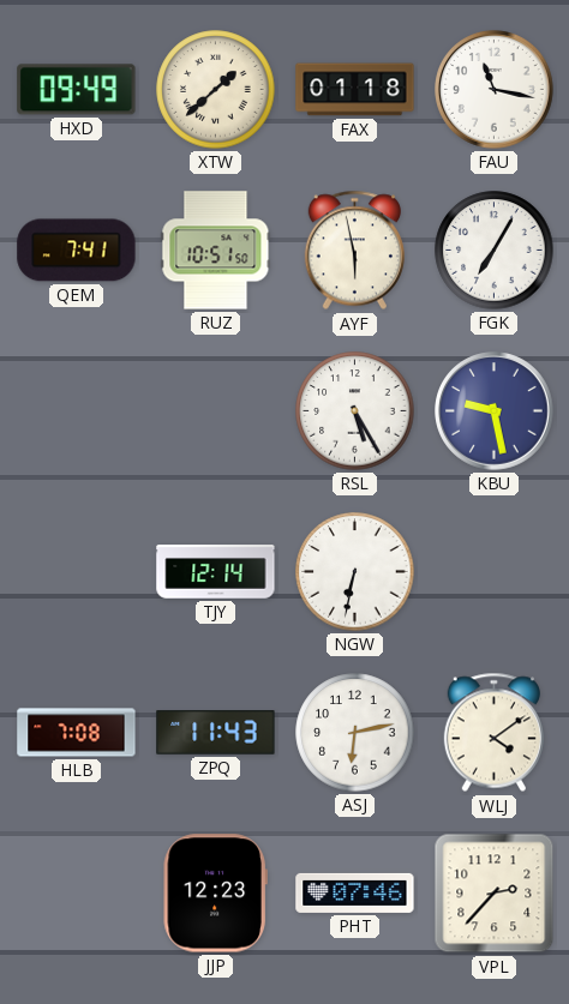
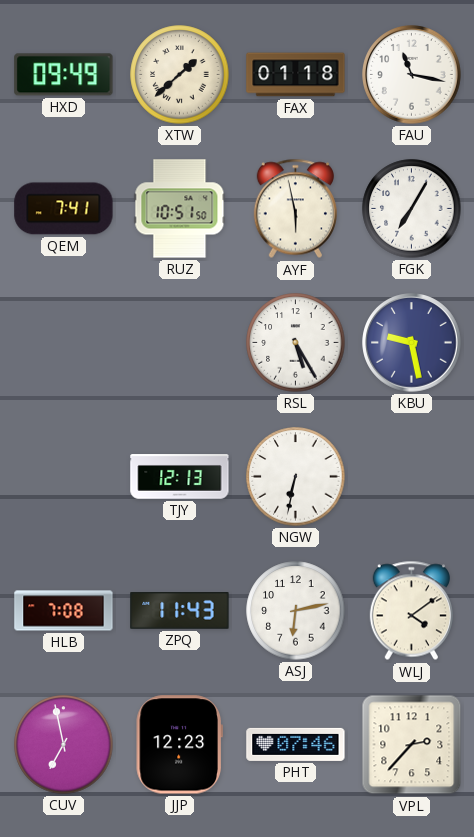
TJY: 12:14 -> 12:13
CUV: none -> 6:58
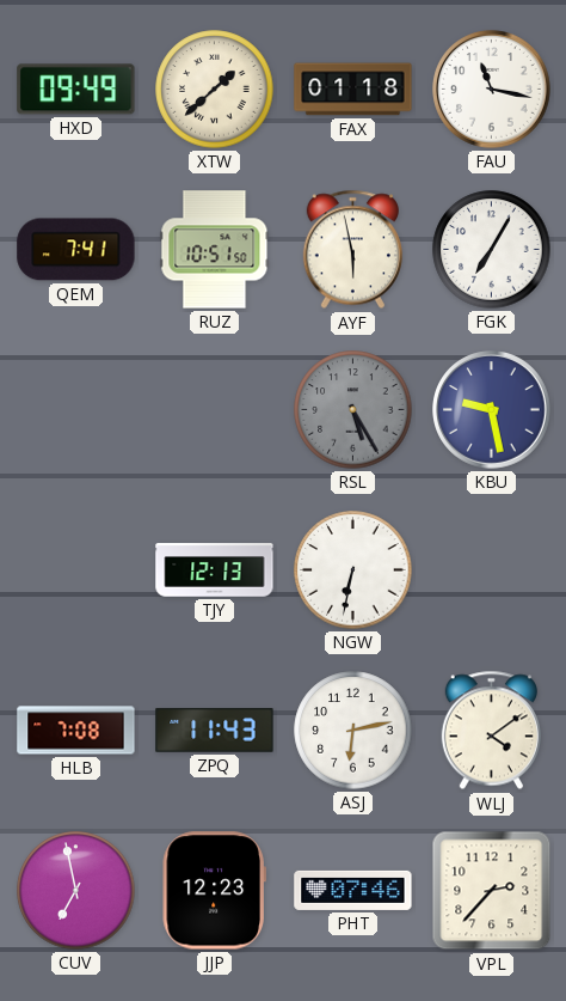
RSL dial: white -> grey
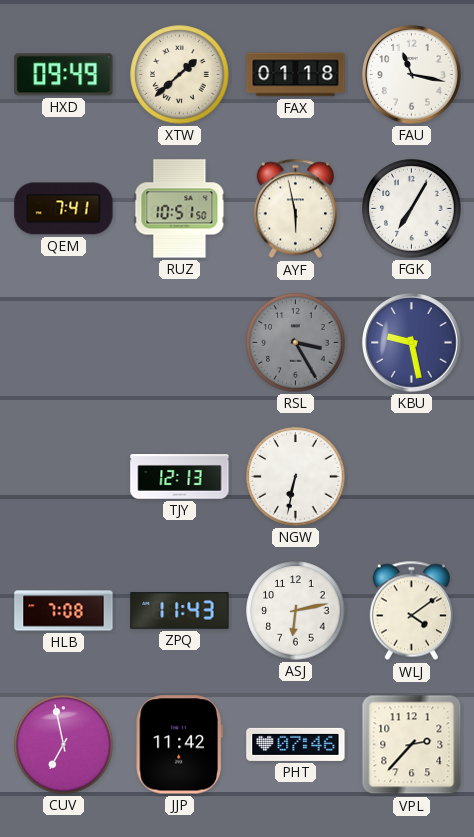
RSL: 5:25 -> 3:25
JJP: 12:23 -> 11:42
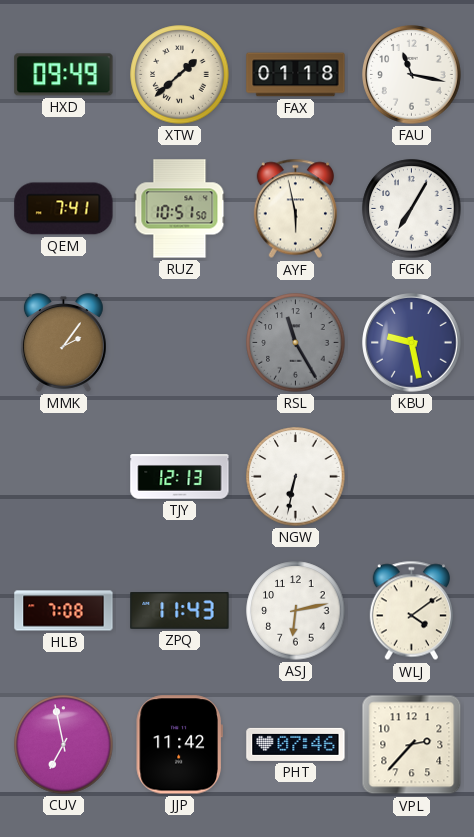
MMK: none -> 2:06
RSL: 3:25 -> 11:25
